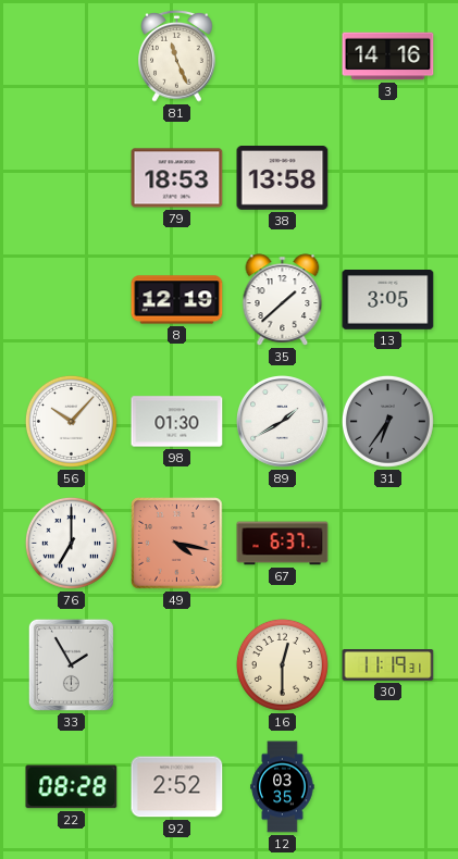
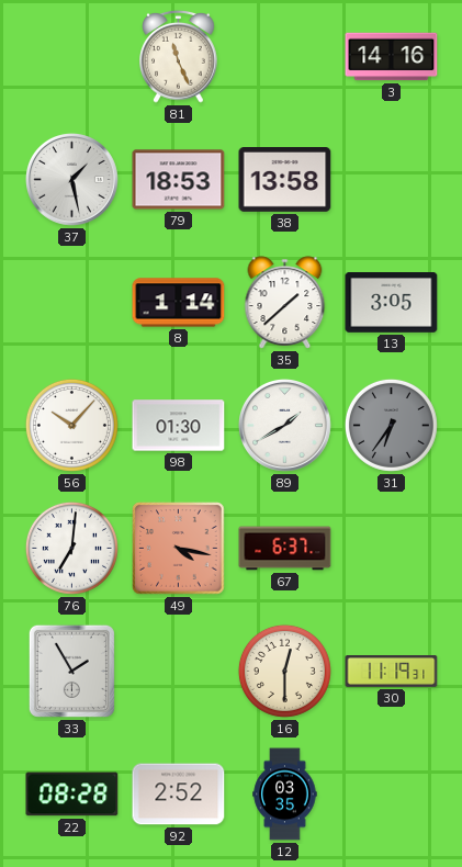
37: none -> 1:28
8: 12:19 -> 1:14
76: 7:00 -> 7:01
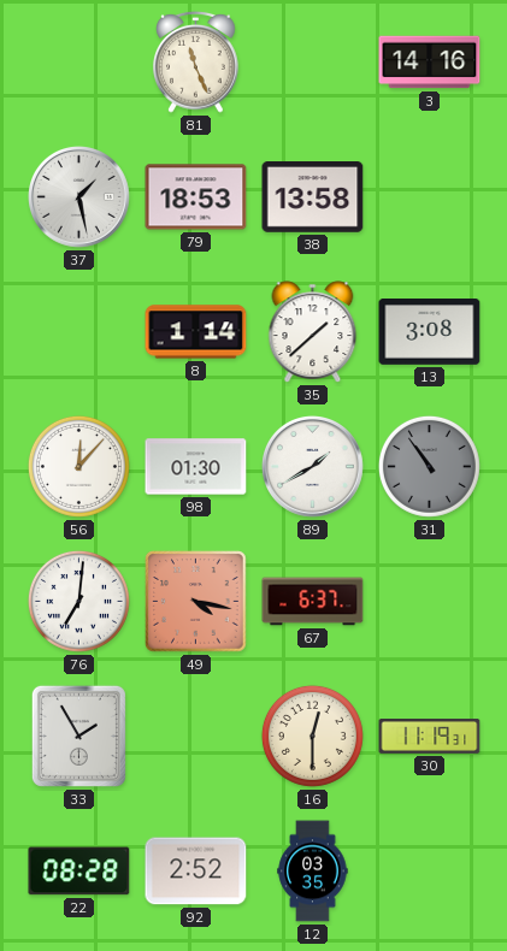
13: 3:05 -> 3:08
56: 10:07 -> 12:07
31: 6:36 -> 10:54
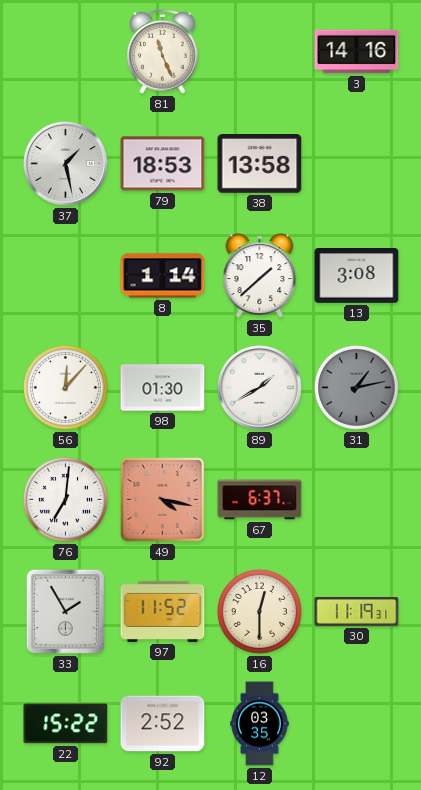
31: 10:54 -> 1:13
97: none -> 11:52
22: 08:28 -> 15:22
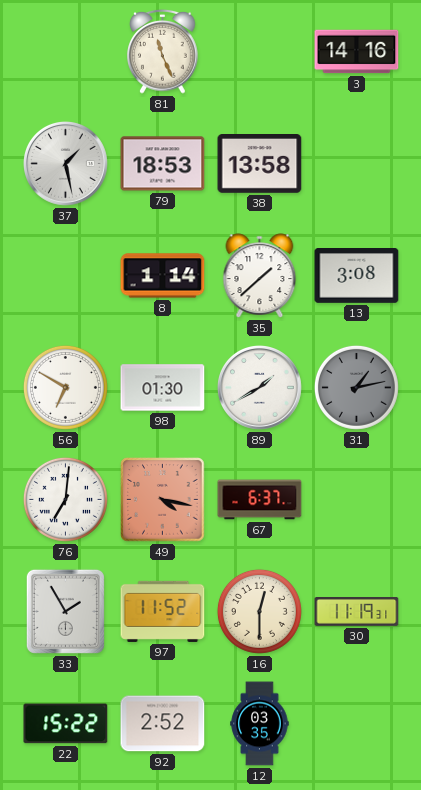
56: 12:07 -> 6:50
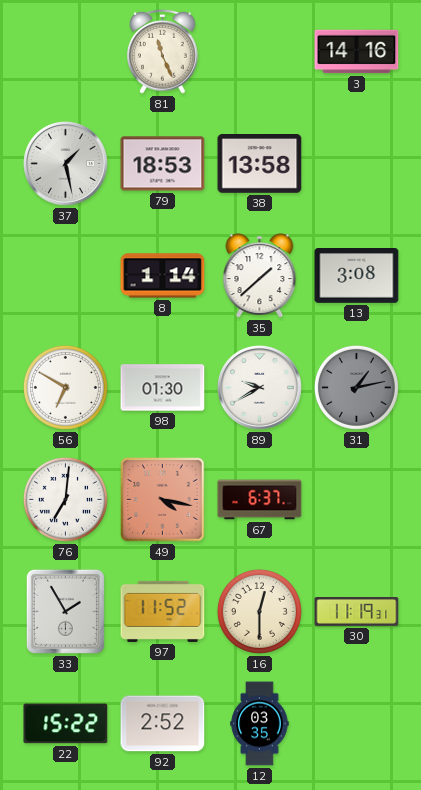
89: 1:40 -> 9:40
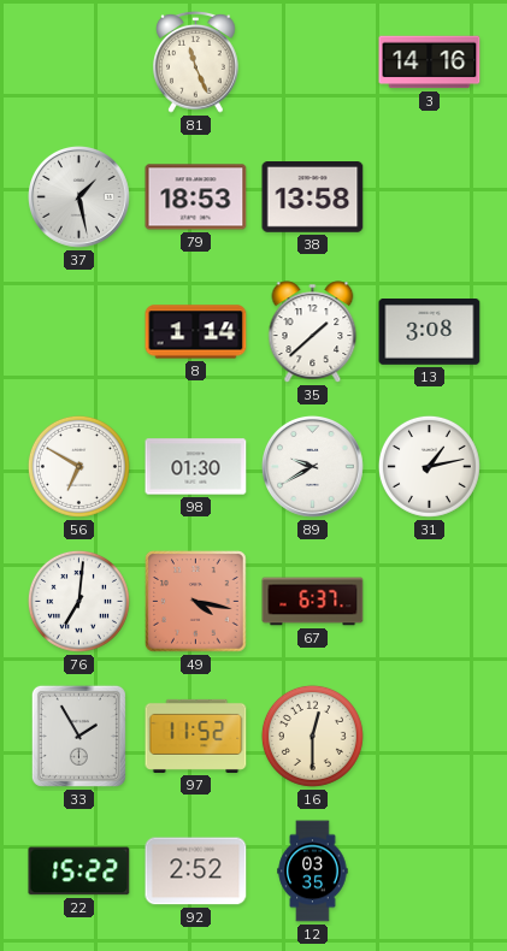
31 dial: grey -> white
30: 11:19 -> none
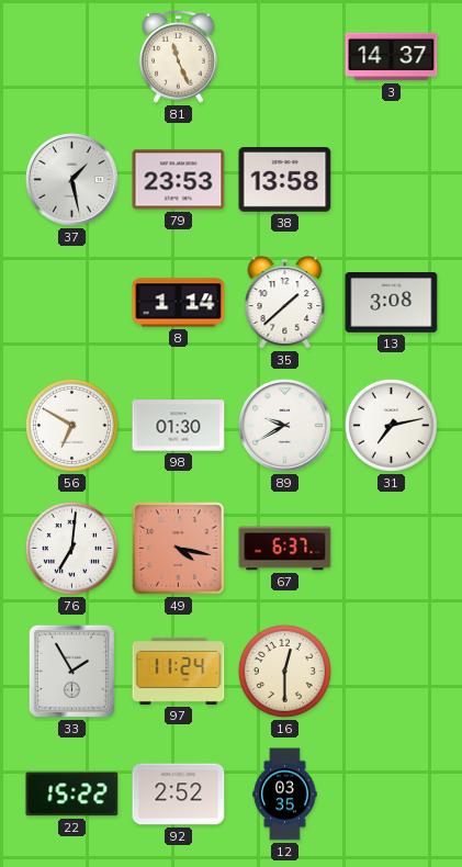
3: 14:16 -> 14:37
79: 18:53 -> 23:53
31: 1:13 -> 7:13
97: 11:52 -> 11:24
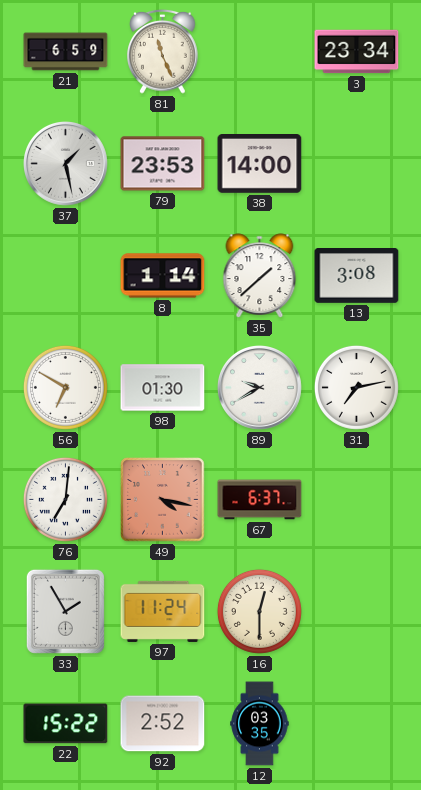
21: none -> 6:59
3: 14:37 -> 23:34
38: 13:58 -> 14:00
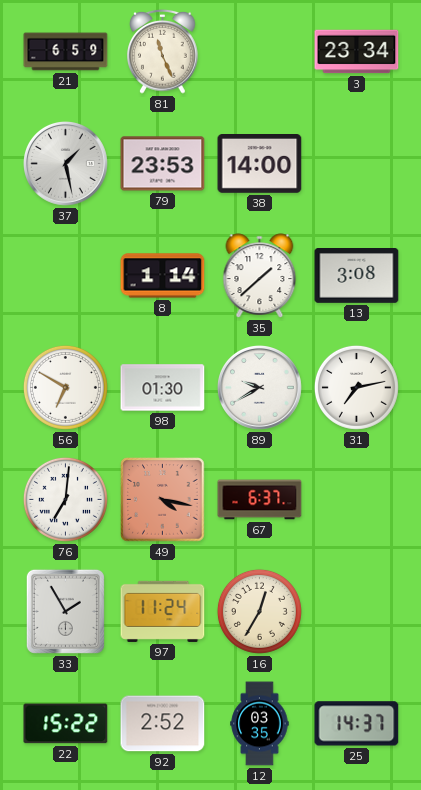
16: 12:30 -> 12:35
25: none -> 14:37
